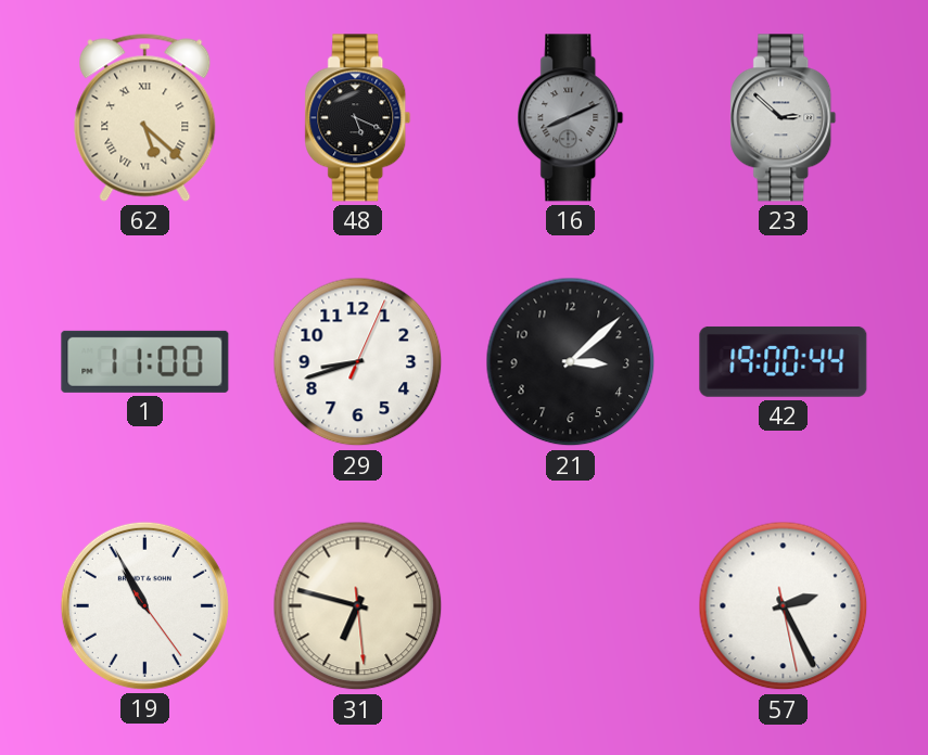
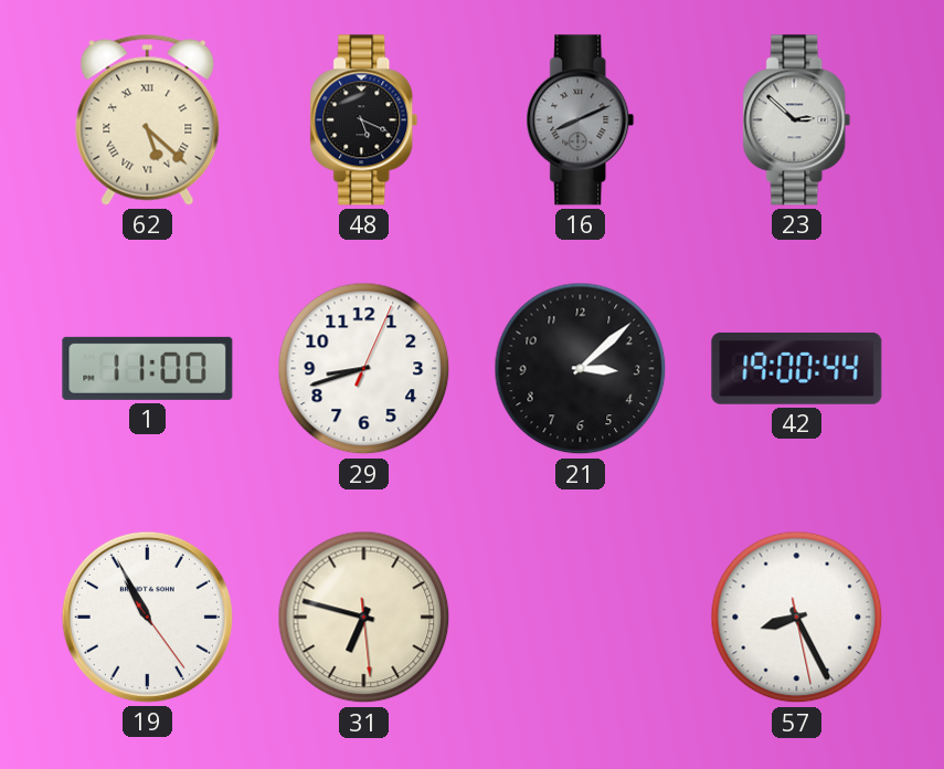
57: 2:25 -> 8:25
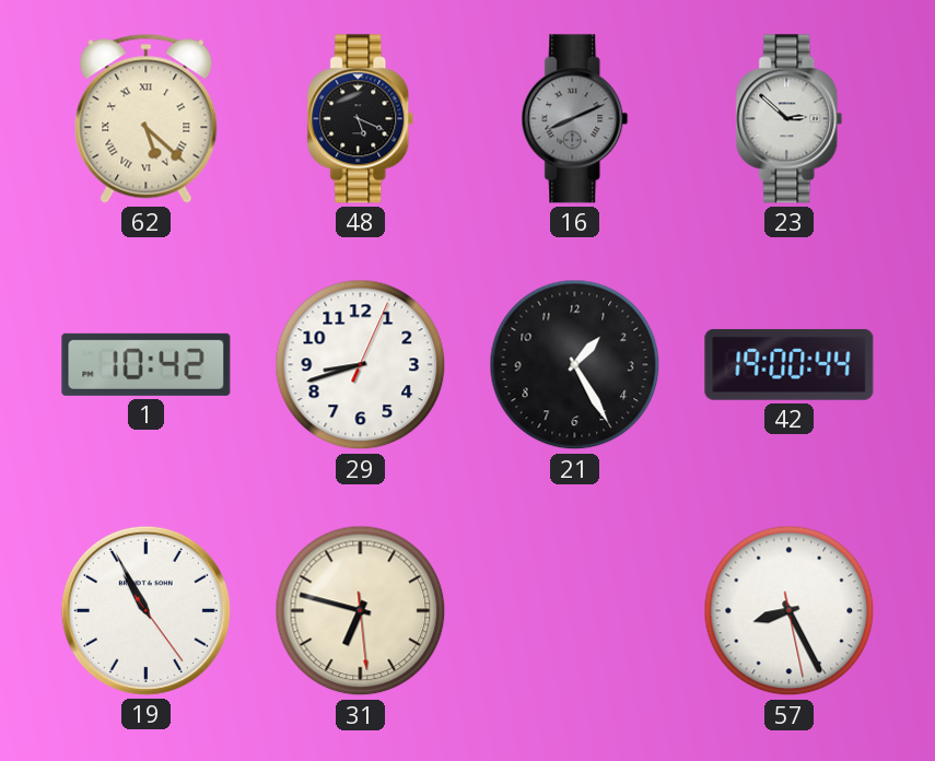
1: 11:00 -> 10:42
21: 3:08 -> 1:25
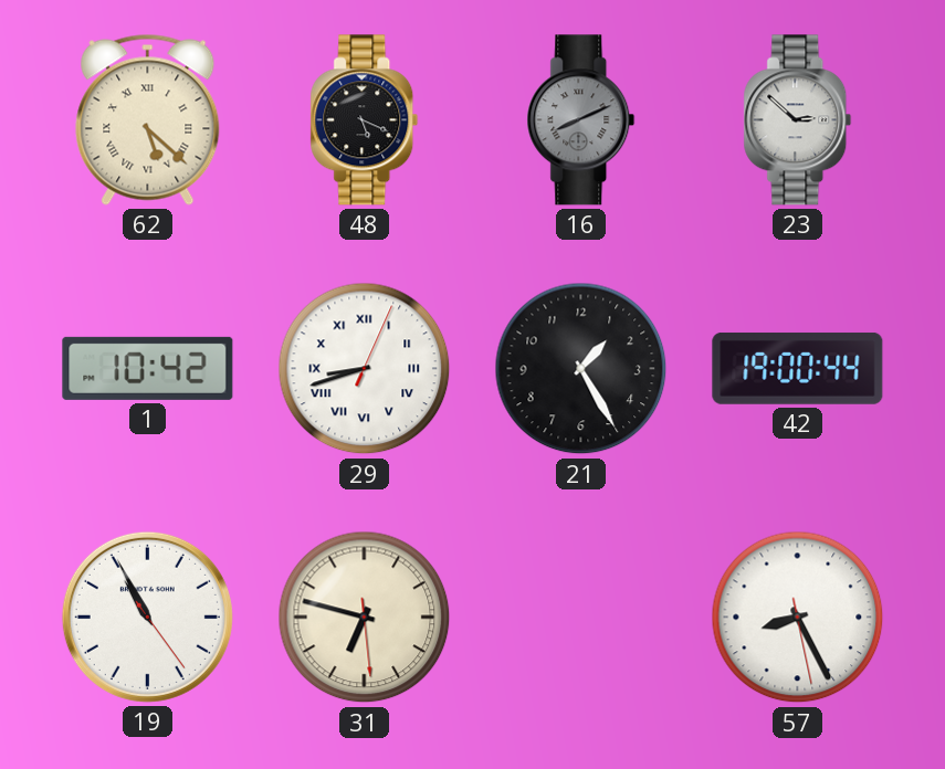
29 numerals: Arabic -> Roman
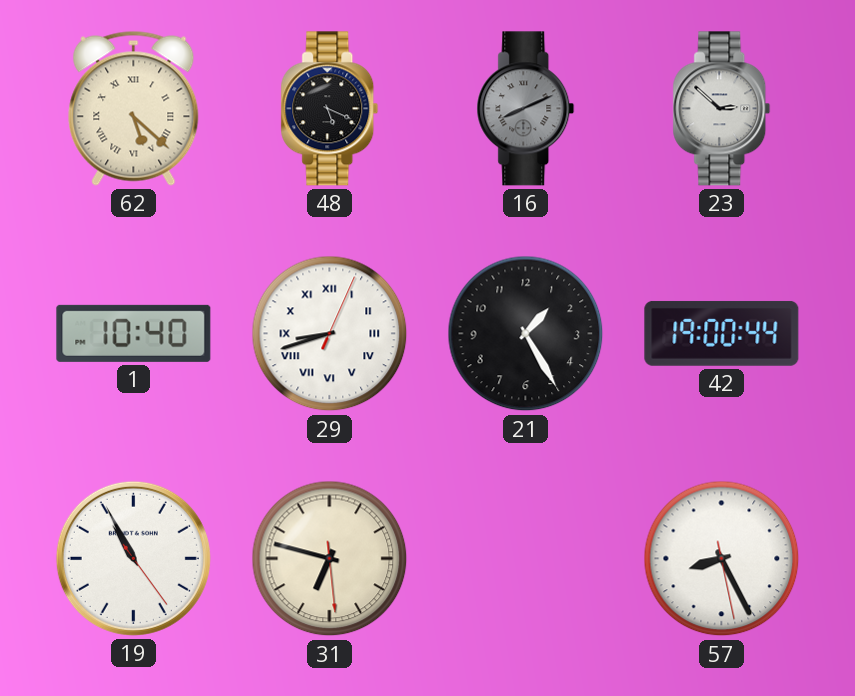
1: 10:42 -> 10:40
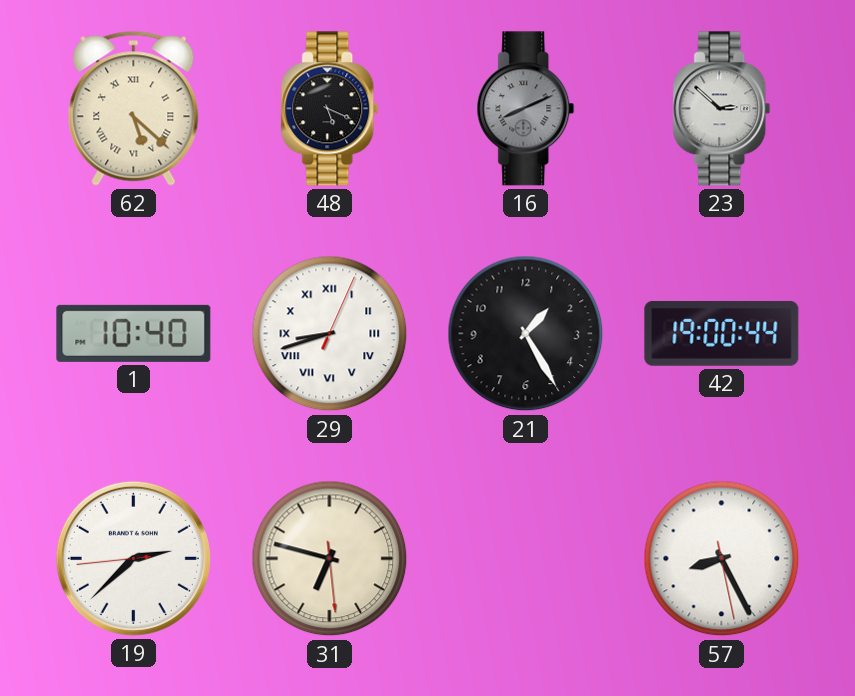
19: 10:55 -> 2:37
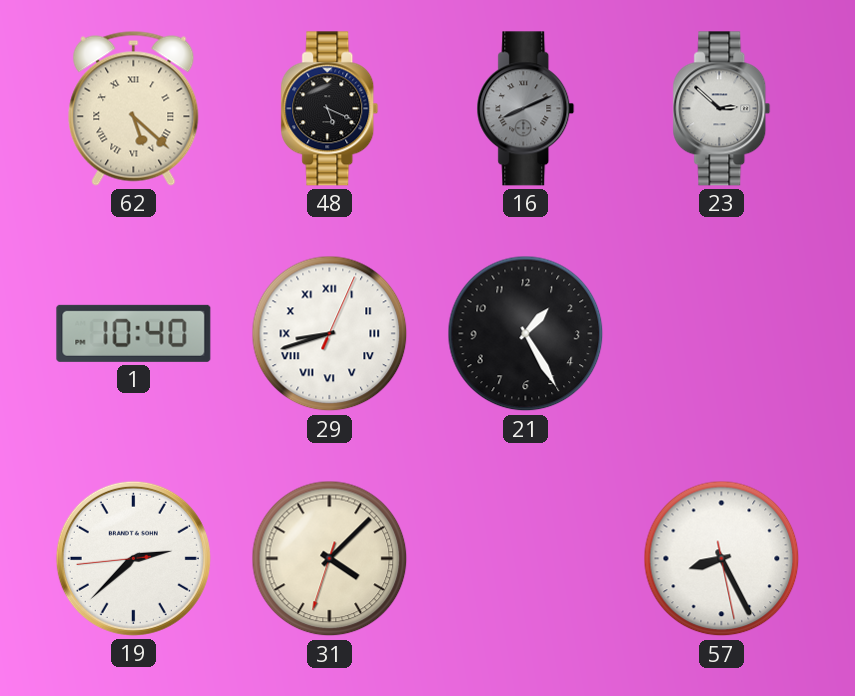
42: 19:00 -> none
31: 6:47 -> 4:07
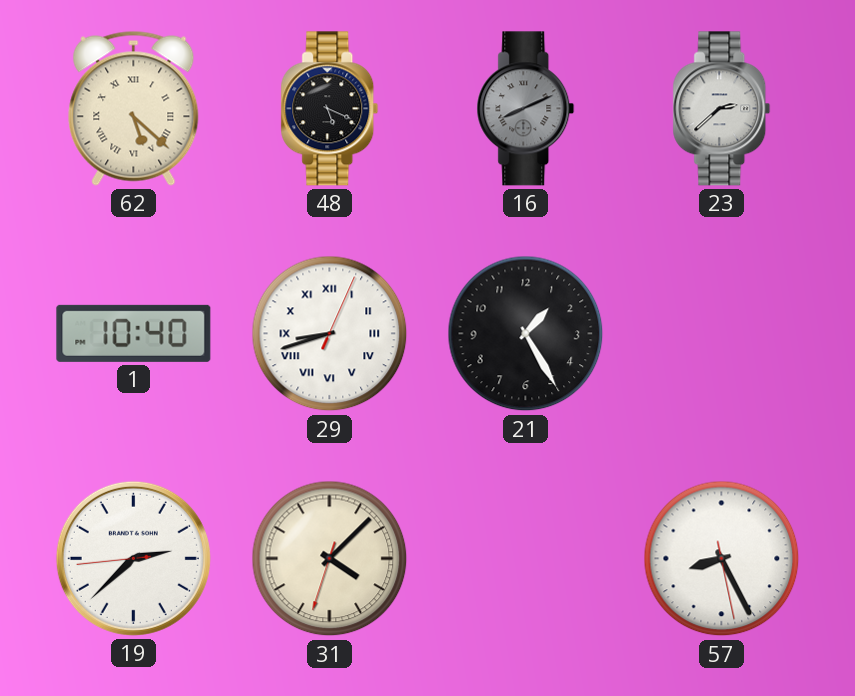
23: 2:52 -> 2:38
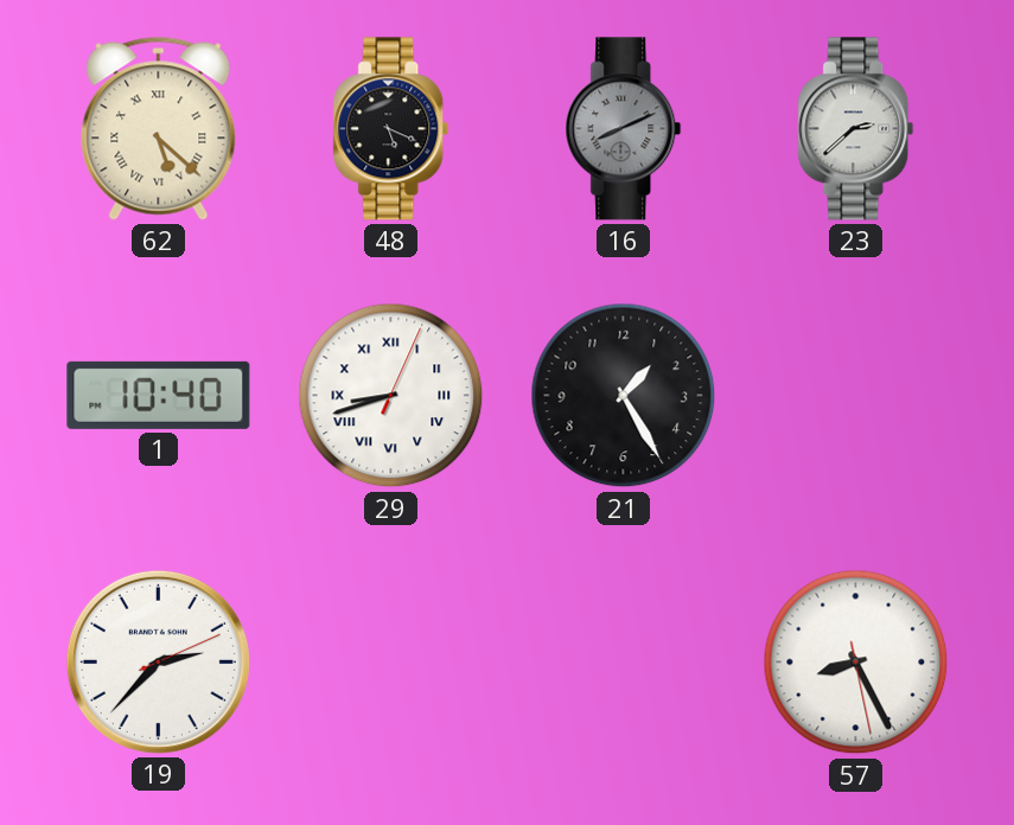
19: 2:37:44 -> 2:37:11
31: 4:07 -> none
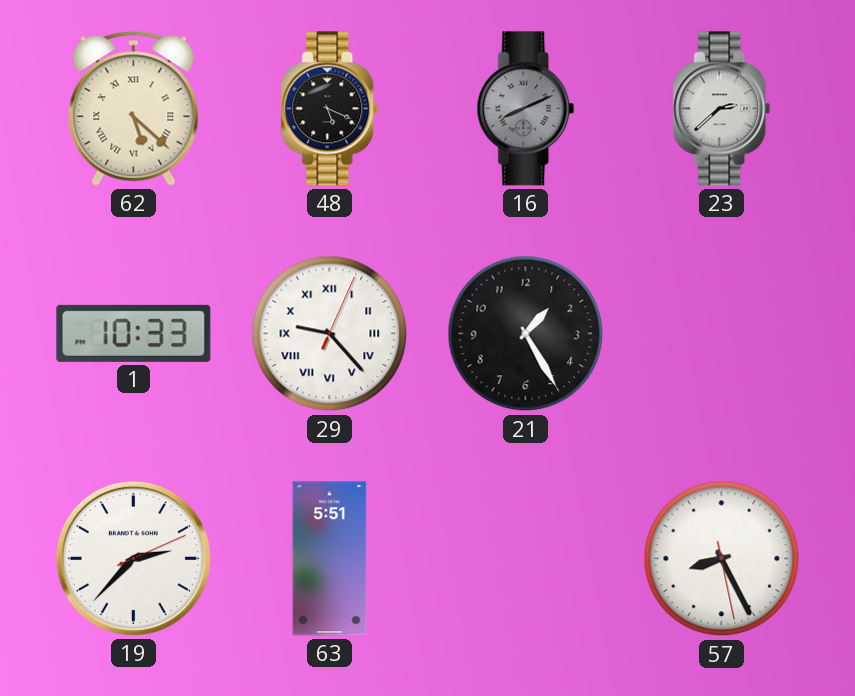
1: 10:40 -> 10:33
29: 8:42 -> 9:23
63: none -> 5:51
